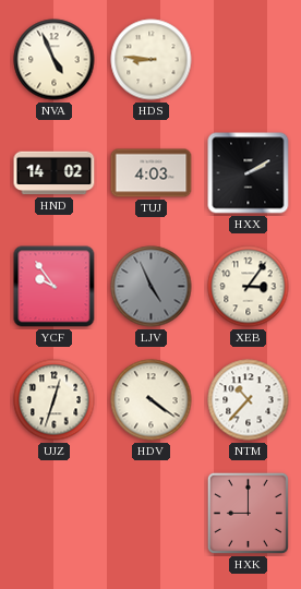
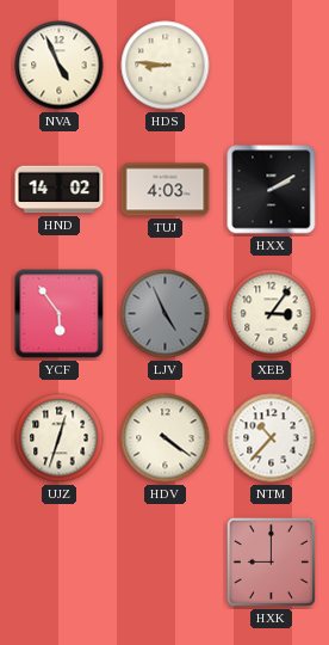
YCF: 9:54 -> 5:54
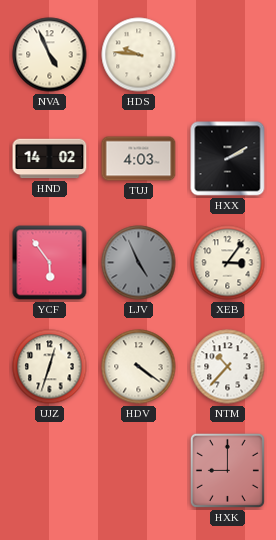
HDS: 8:46 -> 9:46
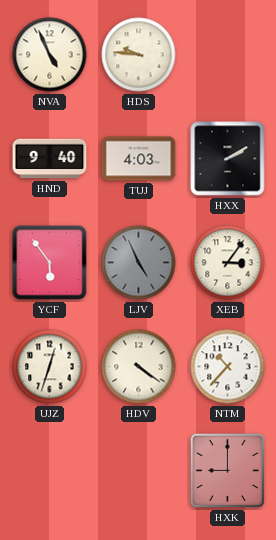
HND: 14:02 -> 9:40
